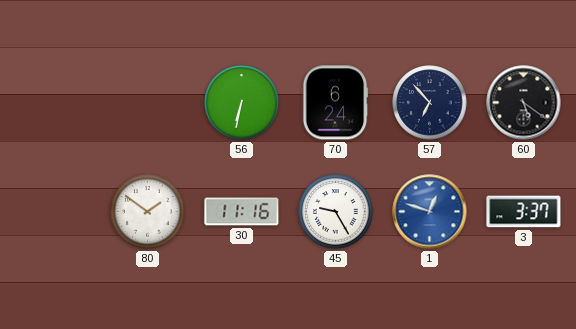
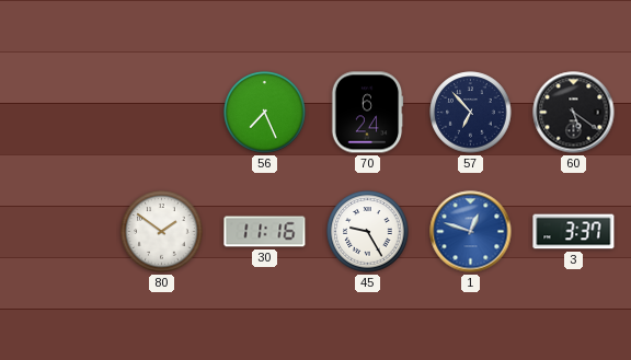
56: 6:32 -> 7:26
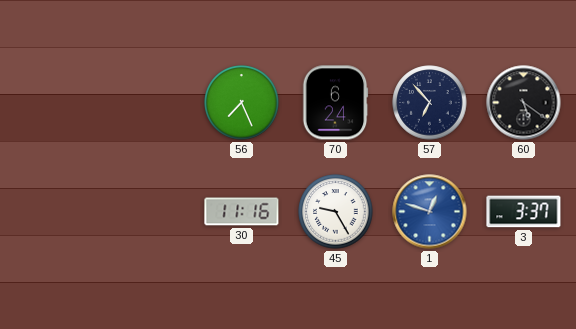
80: 1:51 -> none
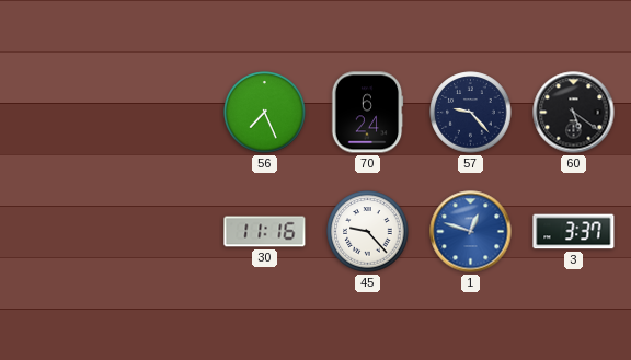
57: 6:53 -> 9:23
45: 9:25 -> 9:23
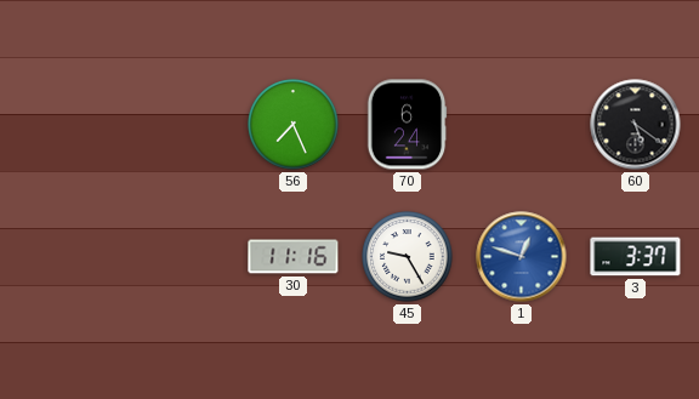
57: 9:23 -> none
45: 9:23 -> 9:25
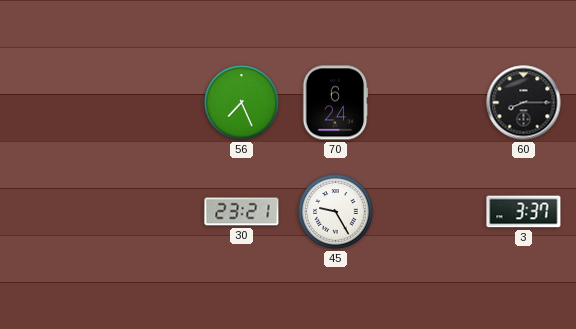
60: 5:21 -> 8:15
30: 11:16 -> 23:21
1: 12:48 -> none
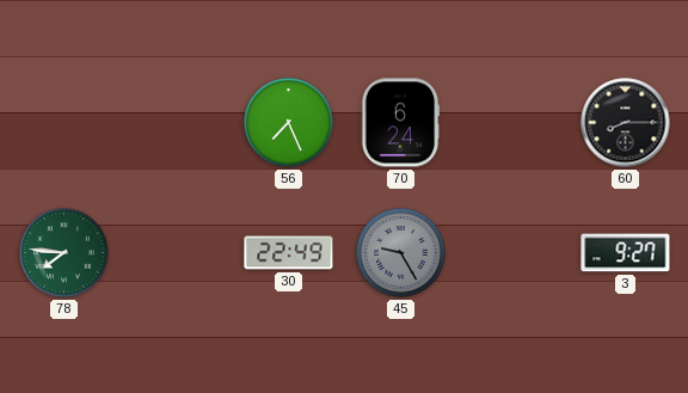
78: none -> 7:46
30: 23:21 -> 22:49
45 dial: white -> grey
3: 3:37 -> 9:27
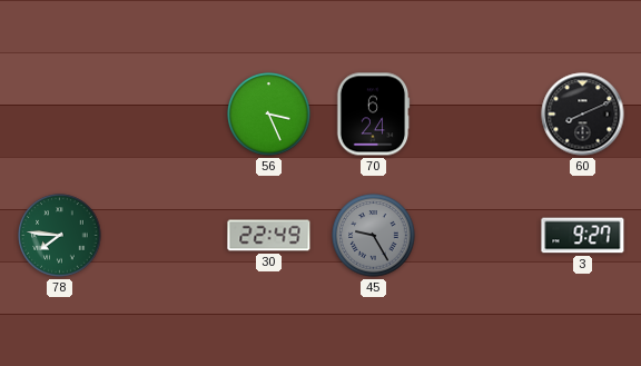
56: 7:26 -> 3:26
60: 8:15 -> 8:11
